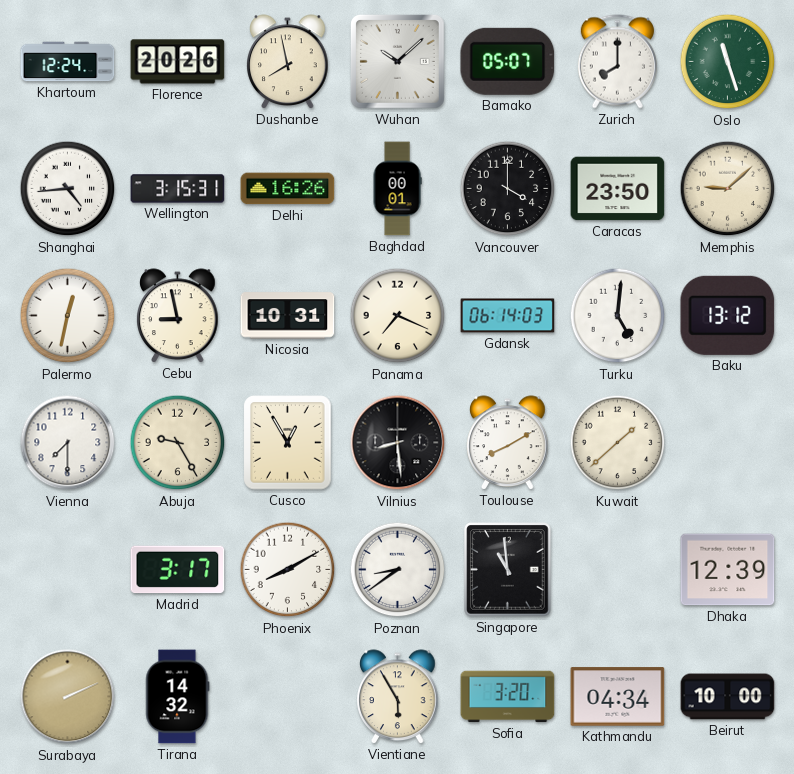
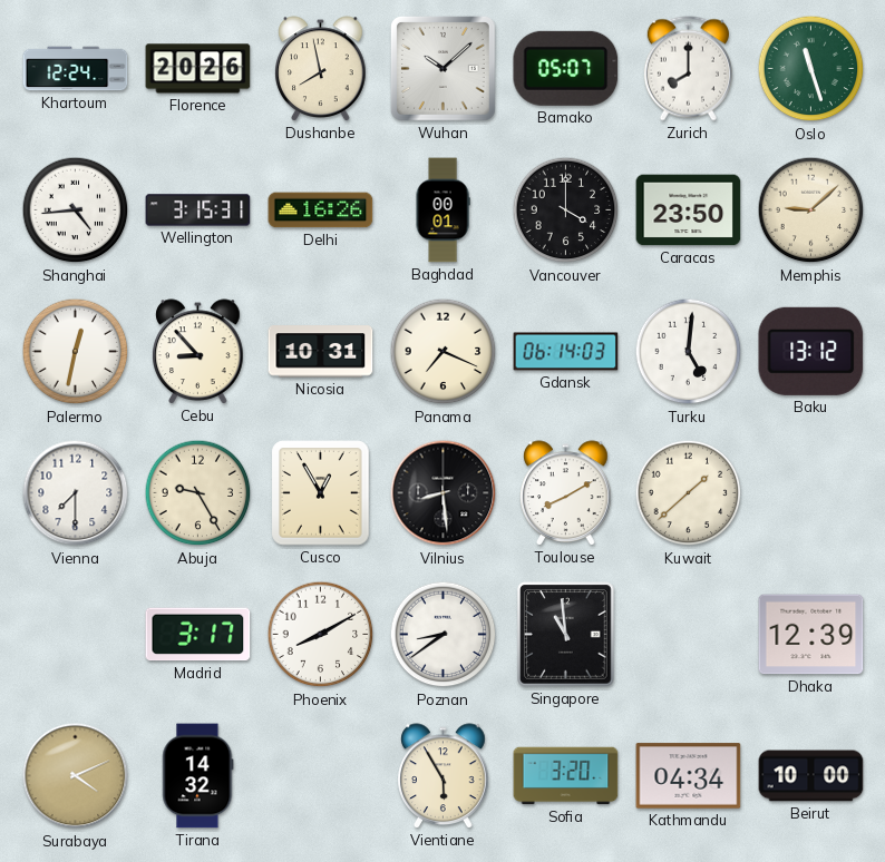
Cebu: 8:58 -> 8:53
Surabaya: 2:11 -> 4:11
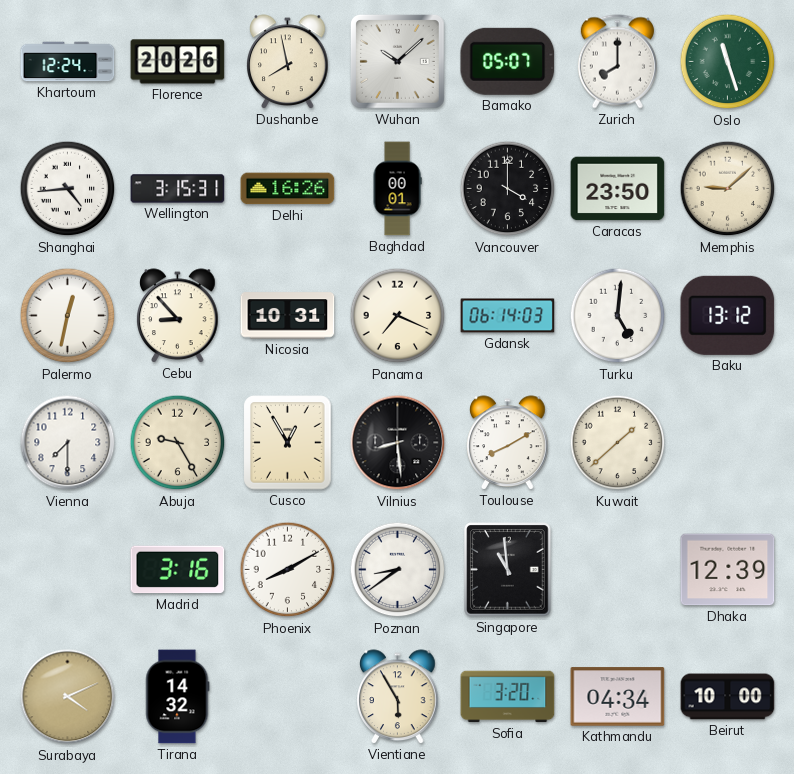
Madrid: 3:17 -> 3:16
